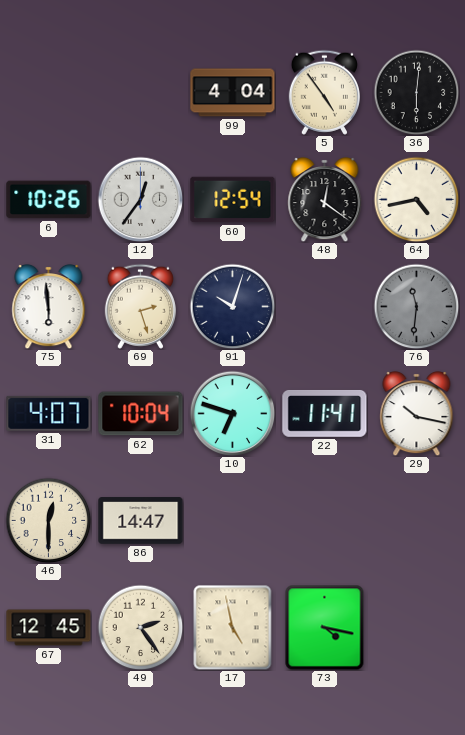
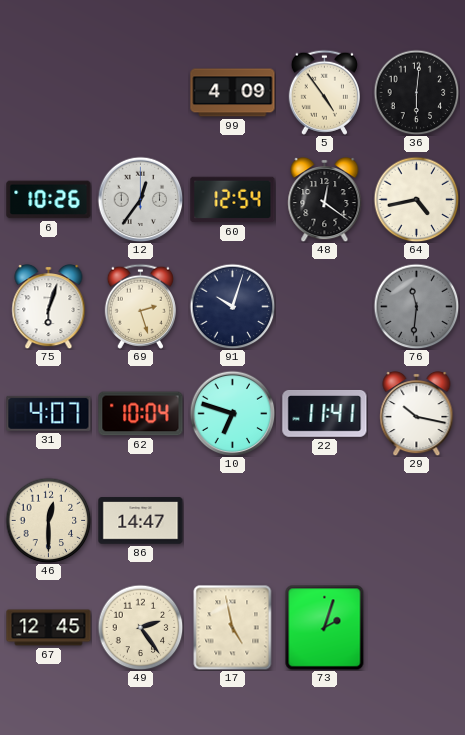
99: 4:04 -> 4:09
75: 5:59 -> 6:03
73: 4:17 -> 2:03
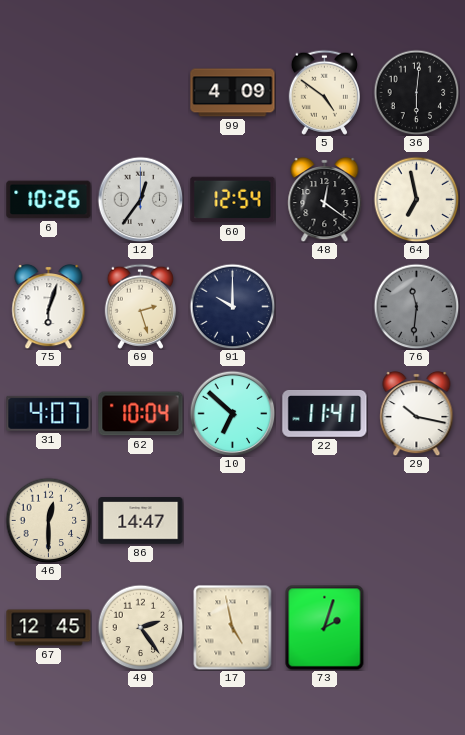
5: 4:54 -> 4:51
64: 4:43 -> 6:58
91: 10:03 -> 10:00
10: 6:48 -> 6:52
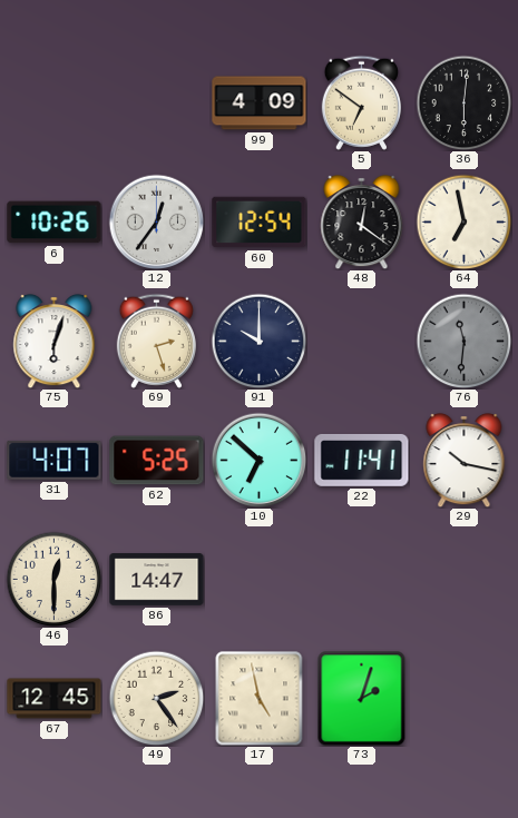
5: 4:51 -> 6:51
62: 10:04 -> 5:25
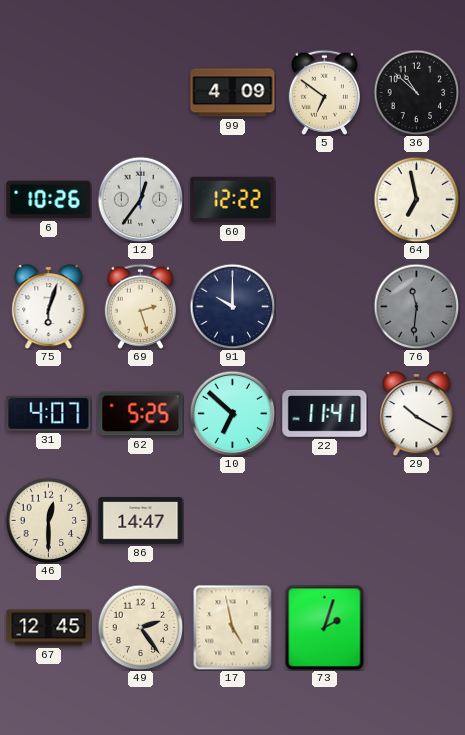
36: 6:01 -> 10:52
60: 12:54 -> 12:22
48: 12:21 -> none
29: 10:17 -> 10:20
